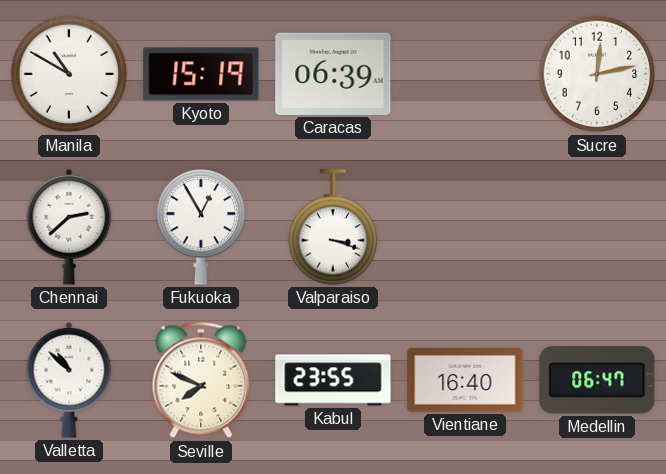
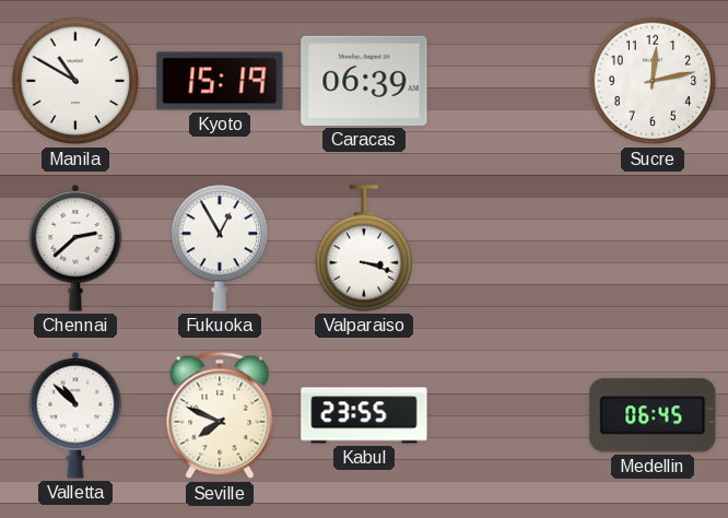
Vientiane: 16:40 -> none
Medellin: 06:47 -> 06:45
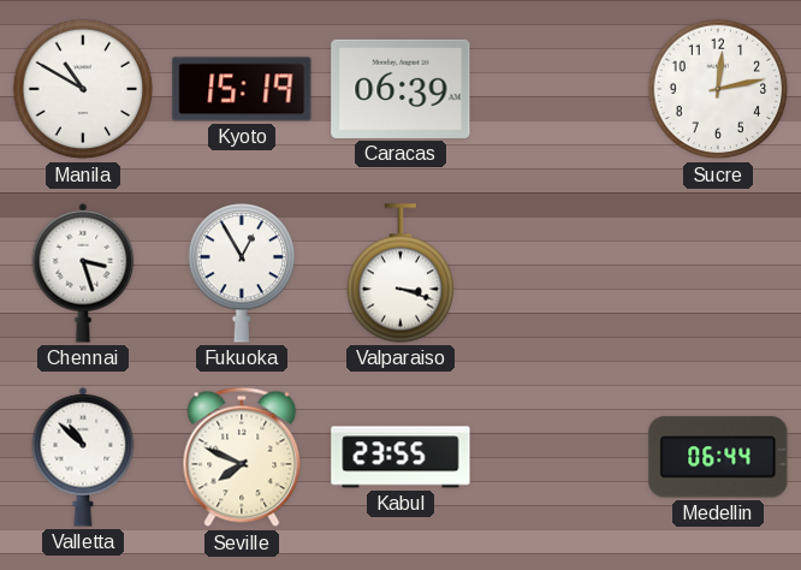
Chennai: 2:38 -> 3:27
Medellin: 06:45 -> 06:44
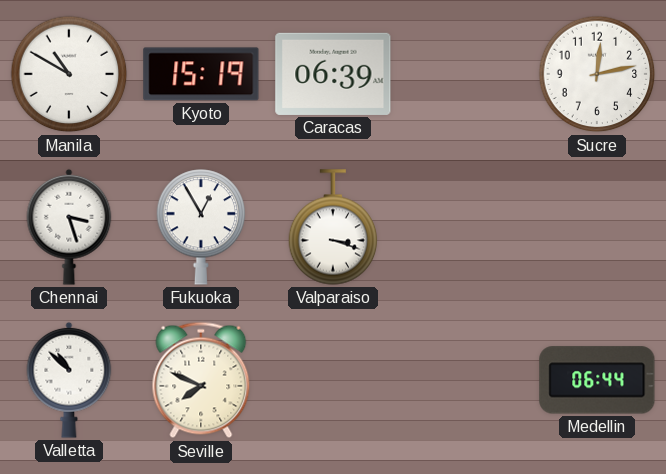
Kabul: 23:55 -> none
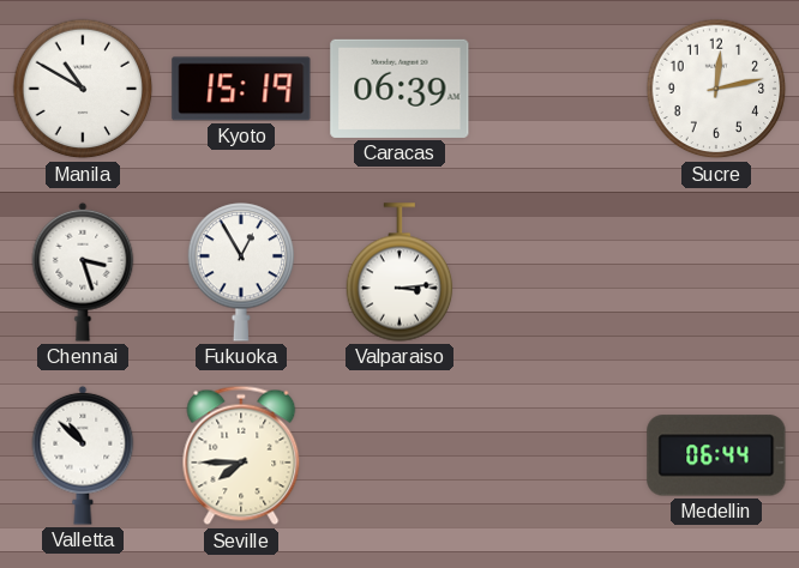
Valparaiso: 3:18 -> 3:14
Seville: 7:49 -> 7:45
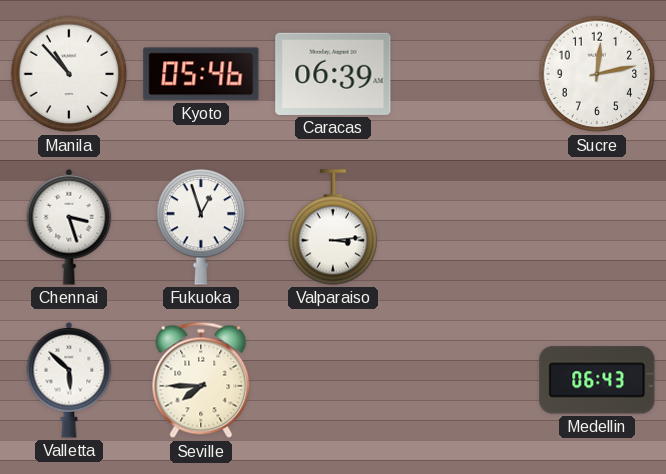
Manila: 10:50 -> 10:53
Kyoto: 15:19 -> 05:46
Fukuoka: 12:55 -> 12:57
Valletta: 10:52 -> 5:52
Medellin: 06:44 -> 06:43
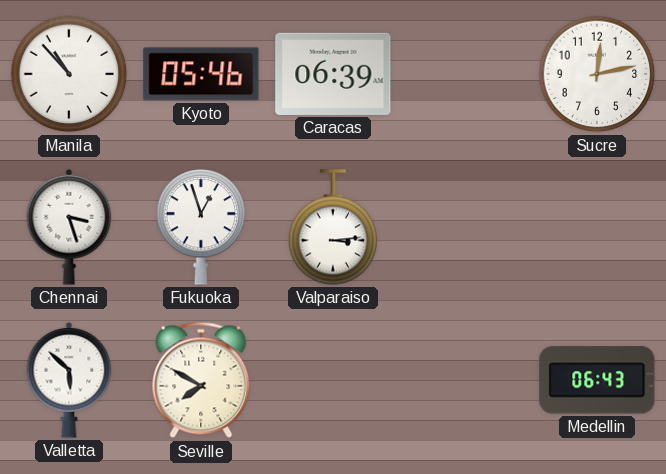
Seville: 7:45 -> 7:50
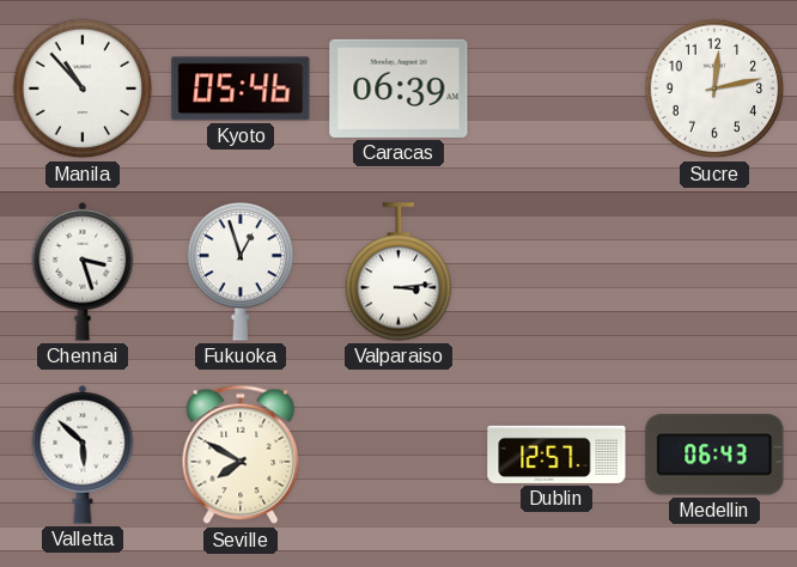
Dublin: none -> 12:57
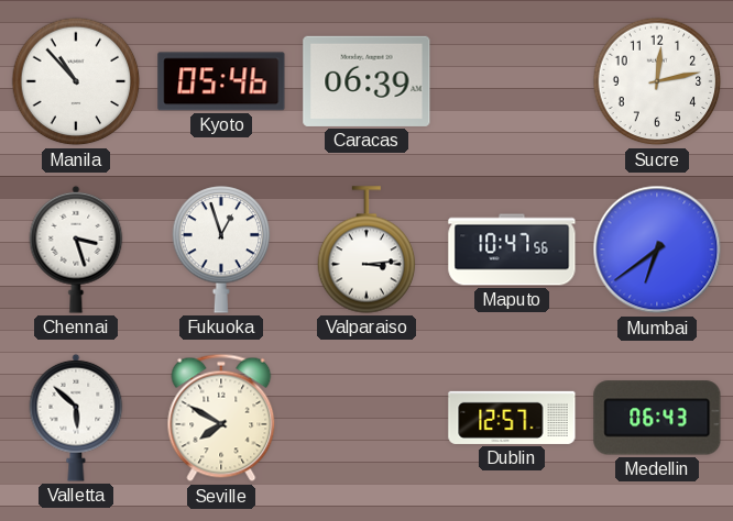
Maputo: none -> 10:47
Mumbai: none -> 6:39
